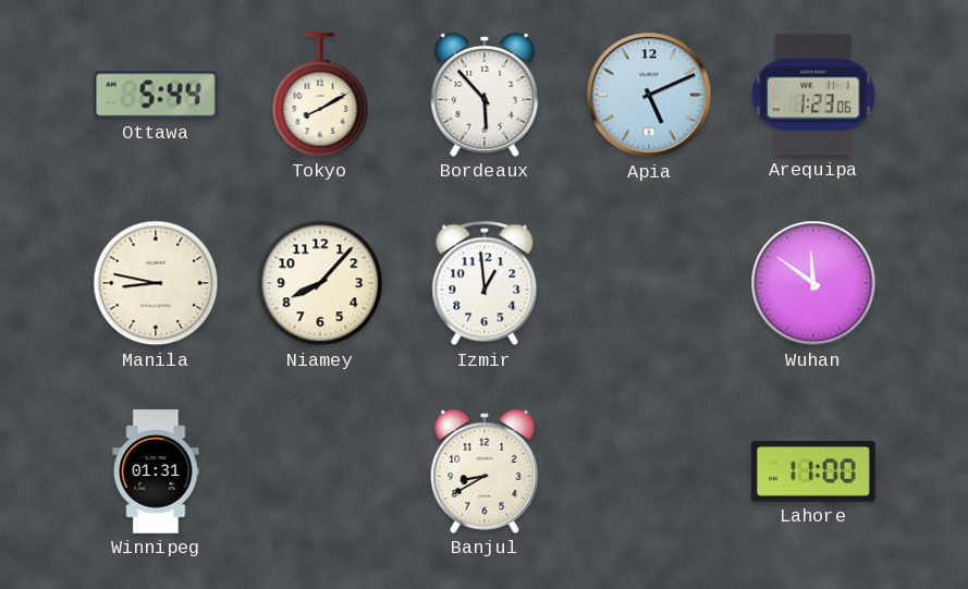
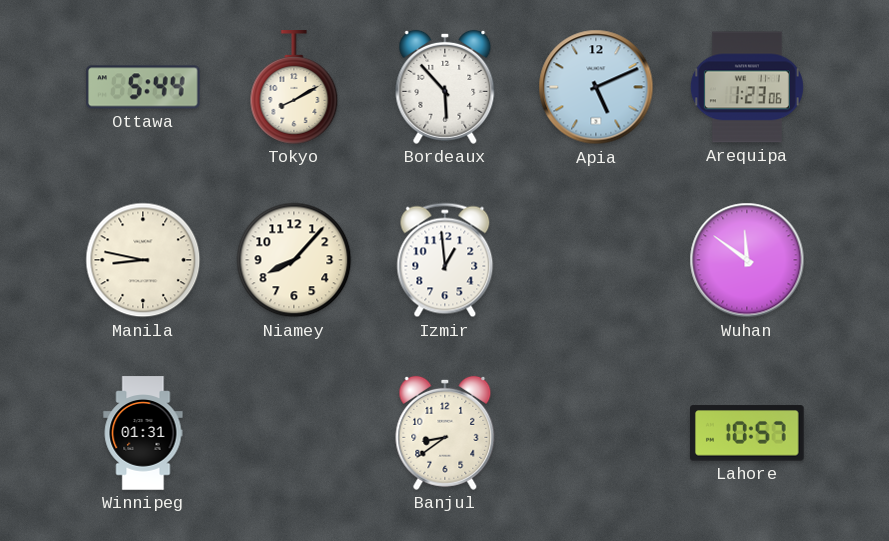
Banjul: 8:40 -> 8:39
Lahore: 11:00 -> 10:57
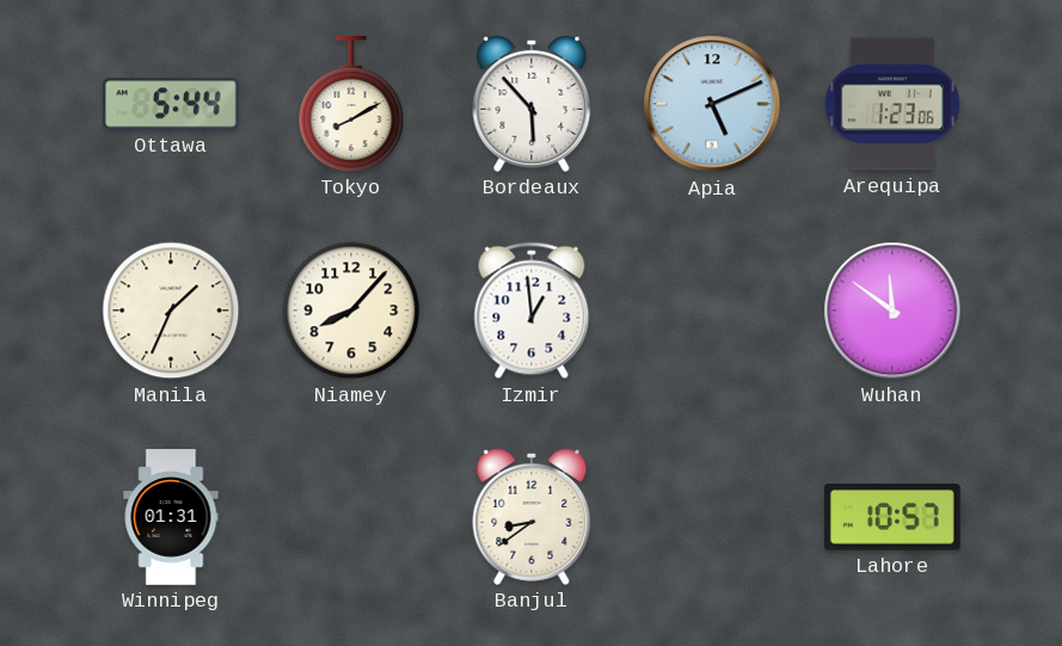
Manila: 8:47 -> 1:34
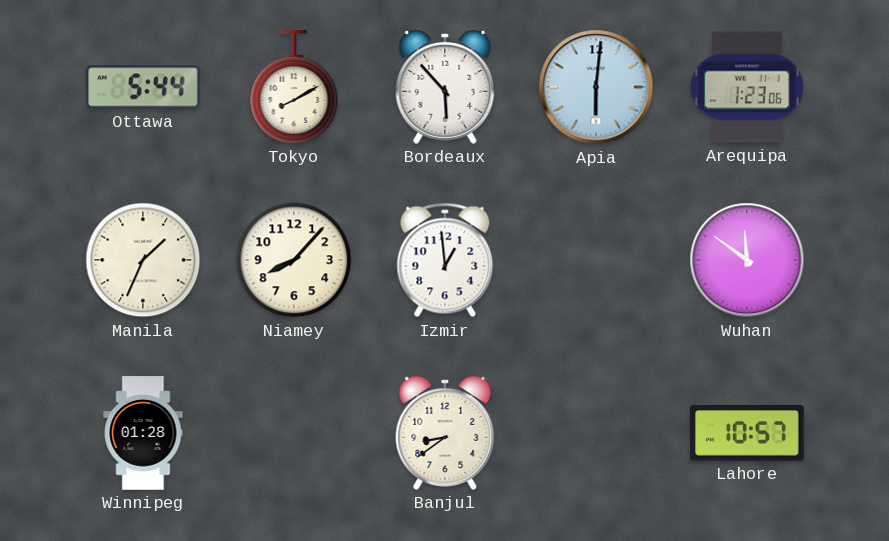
Apia: 5:11 -> 6:01
Winnipeg: 01:31 -> 01:28
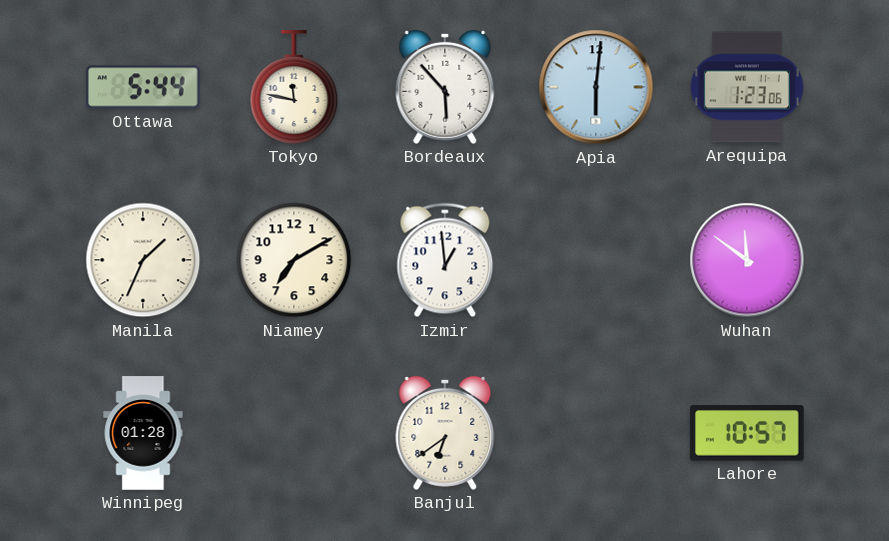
Tokyo: 8:10 -> 11:47
Niamey: 8:07 -> 7:10
Banjul: 8:39 -> 6:39
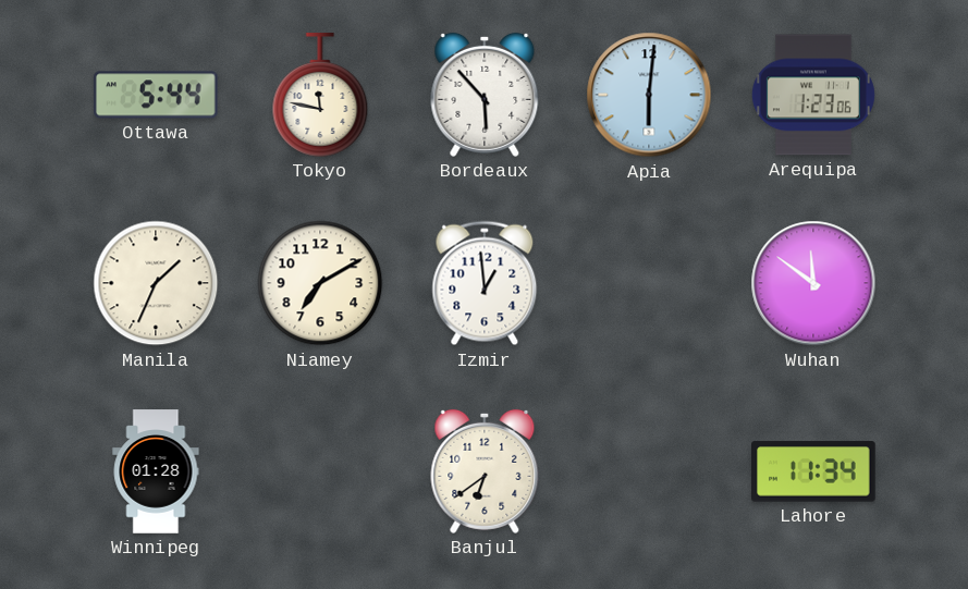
Lahore: 10:57 -> 11:34
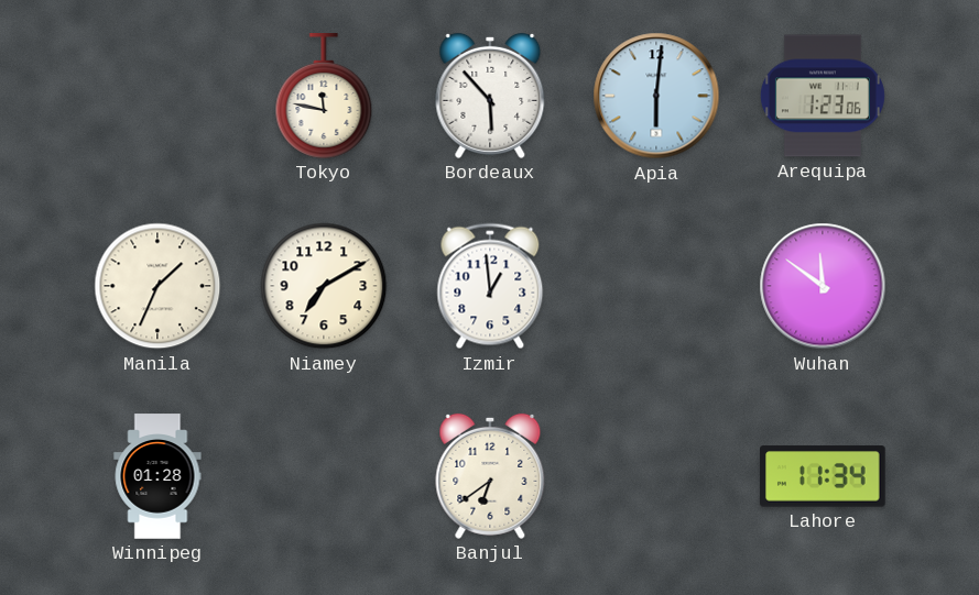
Ottawa: 5:44 -> none
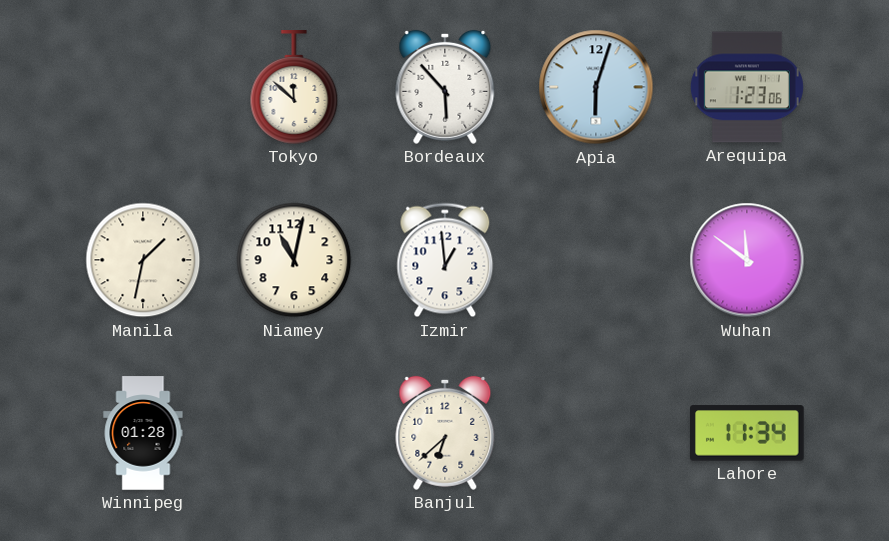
Tokyo: 11:47 -> 11:52
Apia: 6:01 -> 6:03
Manila: 1:34 -> 1:32
Niamey: 7:10 -> 11:02
Banjul: 6:39 -> 6:38
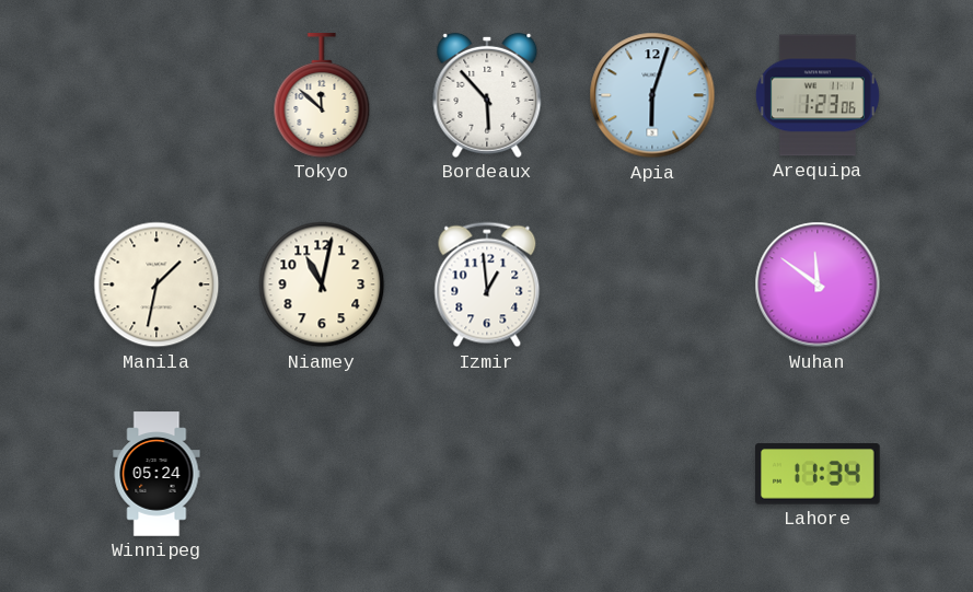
Winnipeg: 01:28 -> 05:24
Banjul: 6:38 -> none
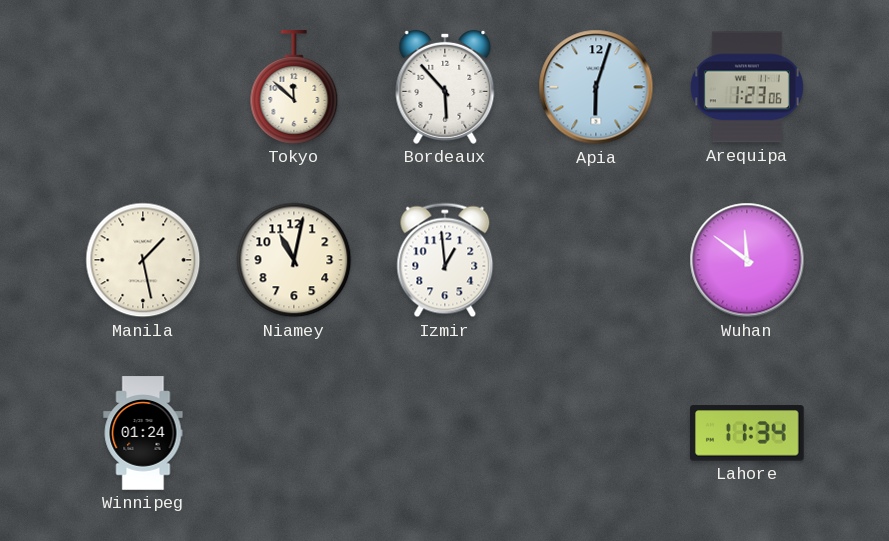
Manila: 1:32 -> 1:28
Winnipeg: 05:24 -> 01:24
